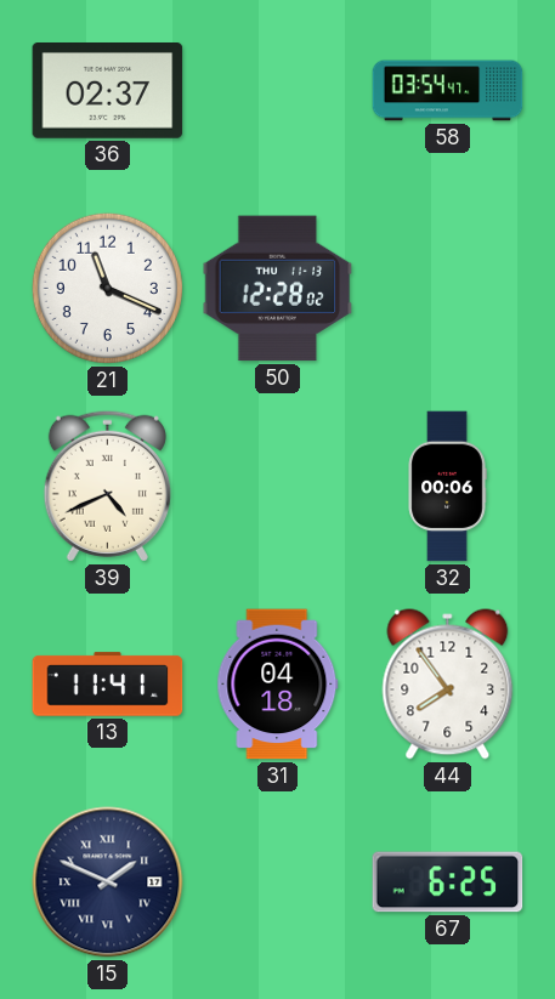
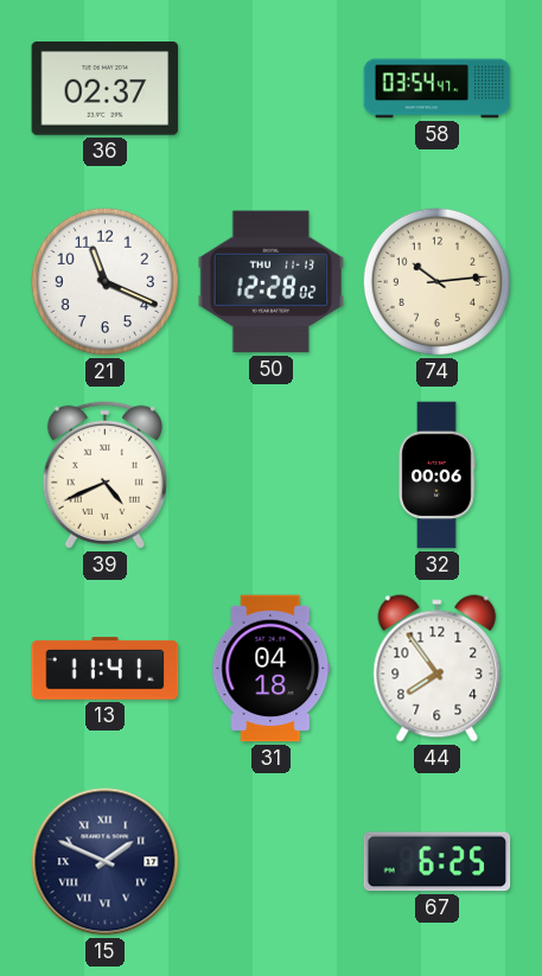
74: none -> 10:14
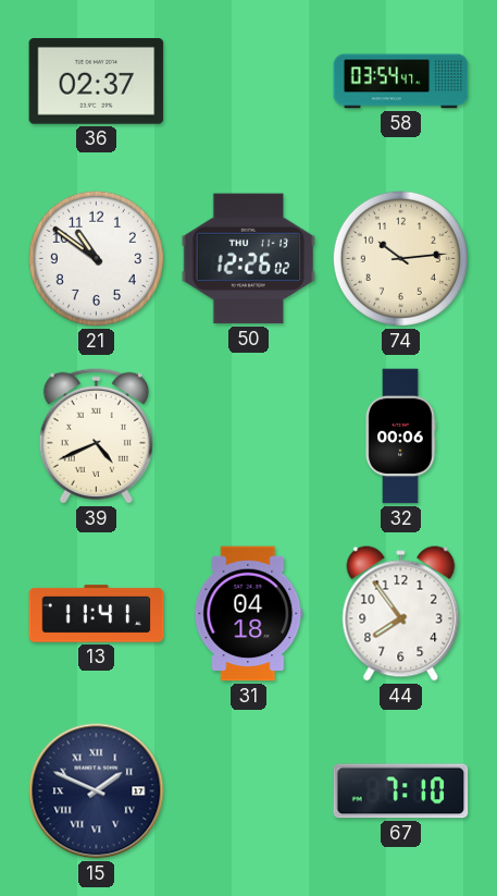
21: 11:19 -> 10:51
50: 12:28 -> 12:26
67: 6:25 -> 7:10
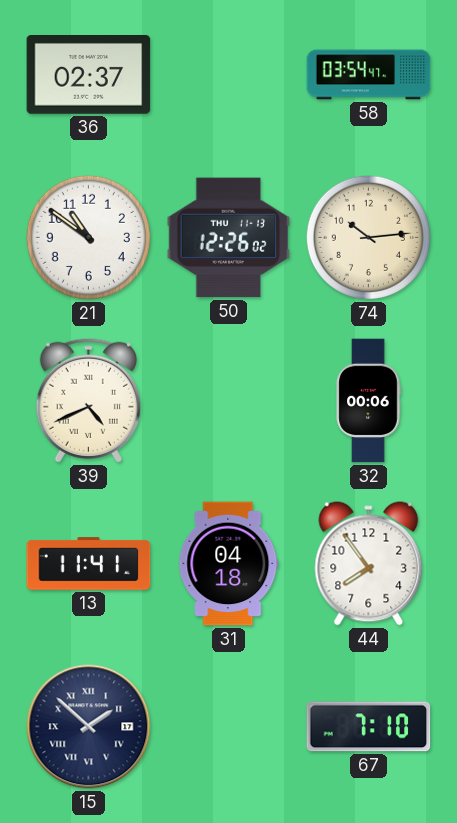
15: 1:49 -> 1:52
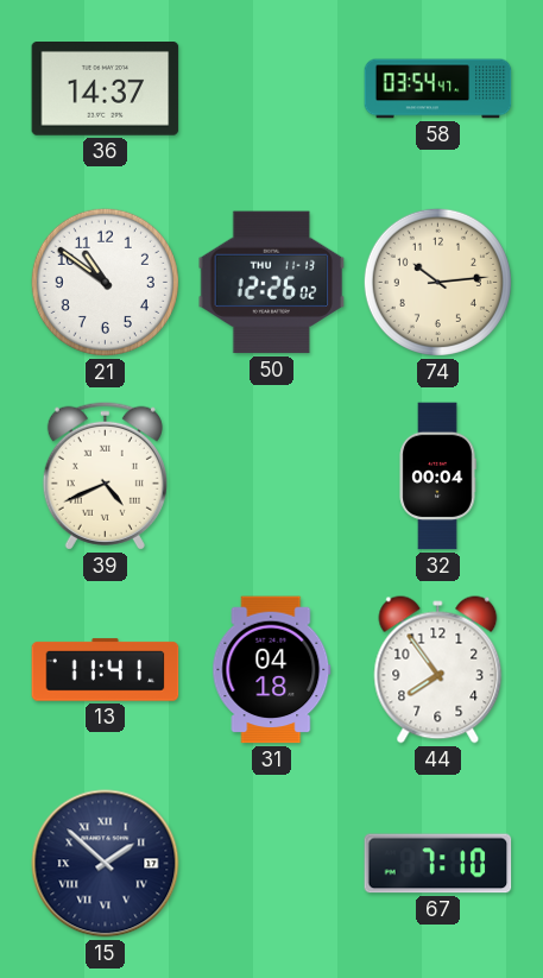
36: 02:37 -> 14:37
32: 00:06 -> 00:04
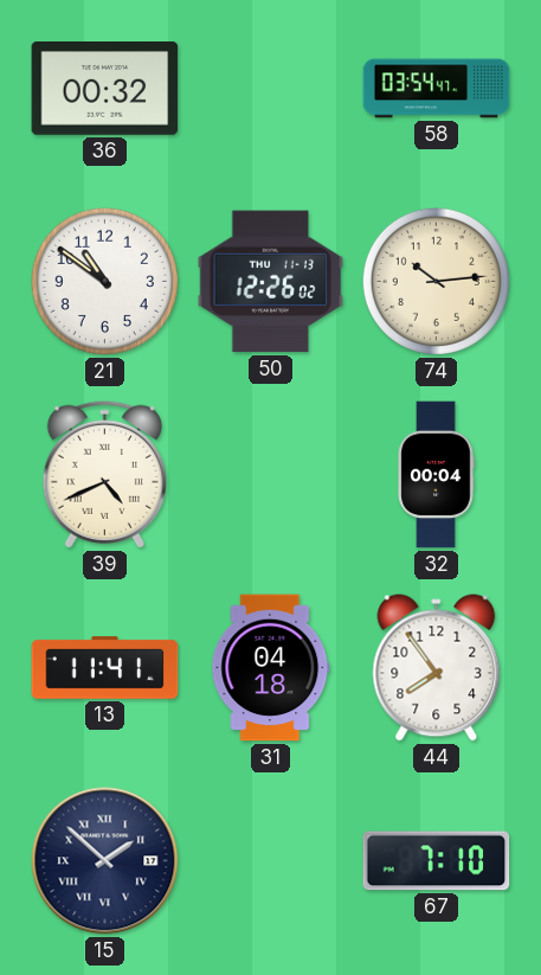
36: 14:37 -> 00:32
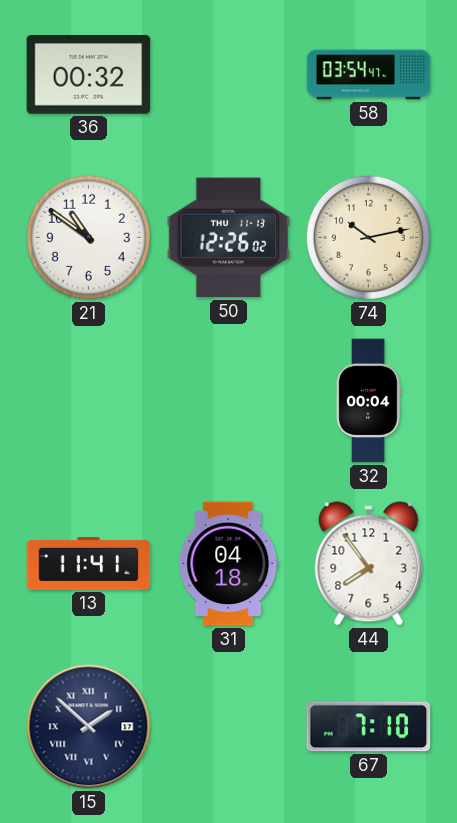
74: 10:14 -> 10:13
39: 4:41 -> none
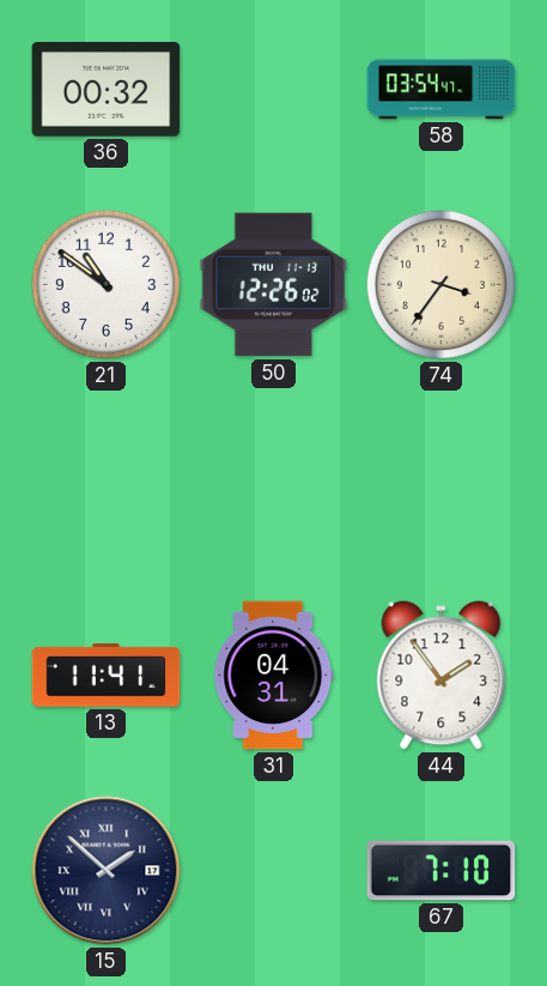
74: 10:13 -> 3:36
32: 00:04 -> none
31: 04:18 -> 04:31
44: 7:54 -> 1:54
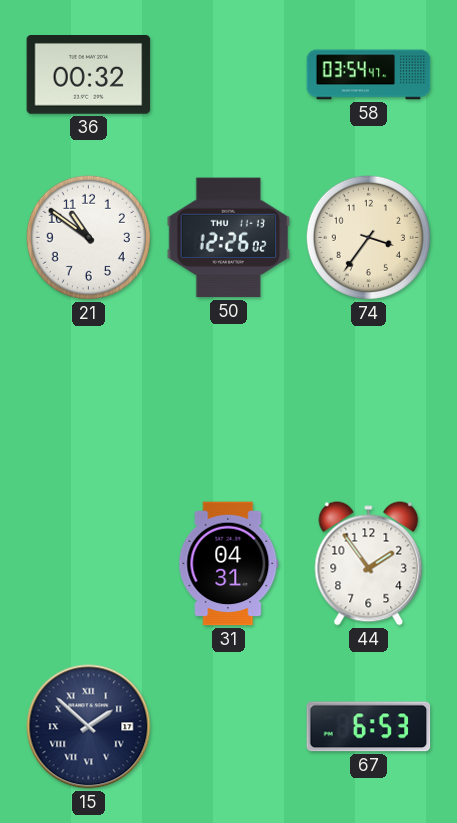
13: 11:41 -> none
67: 7:10 -> 6:53
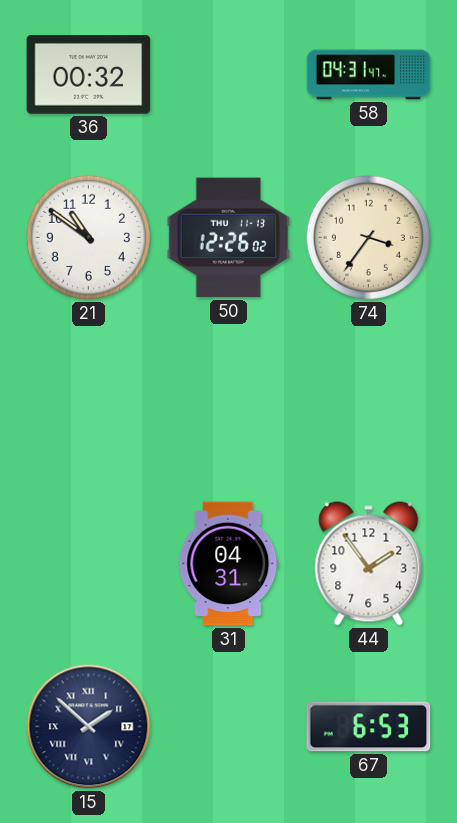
58: 03:54 -> 04:31
